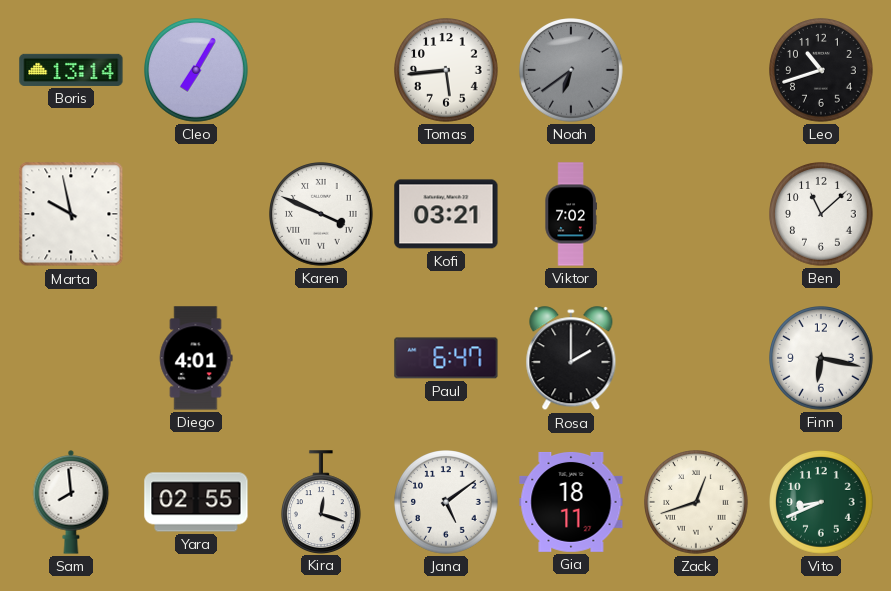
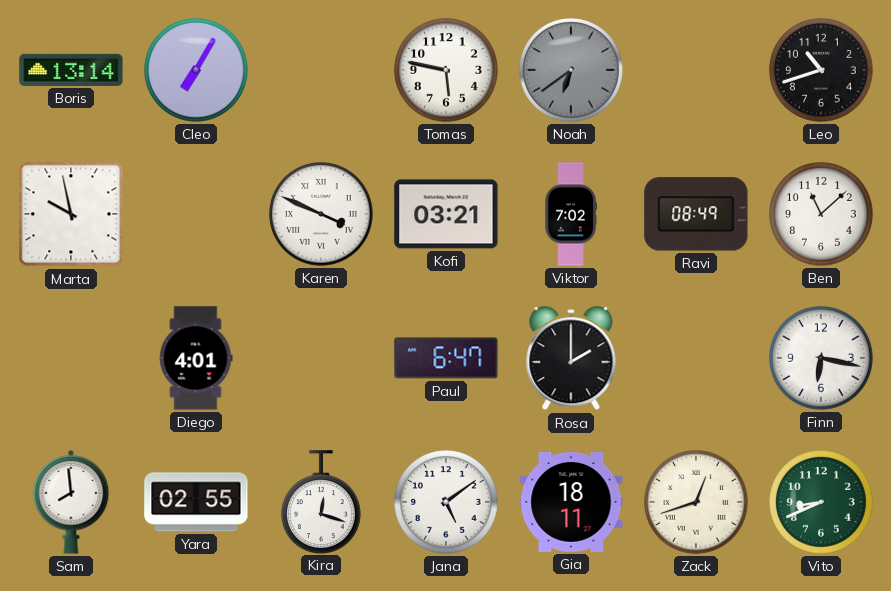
Tomas: 5:44 -> 5:47
Ravi: none -> 08:49
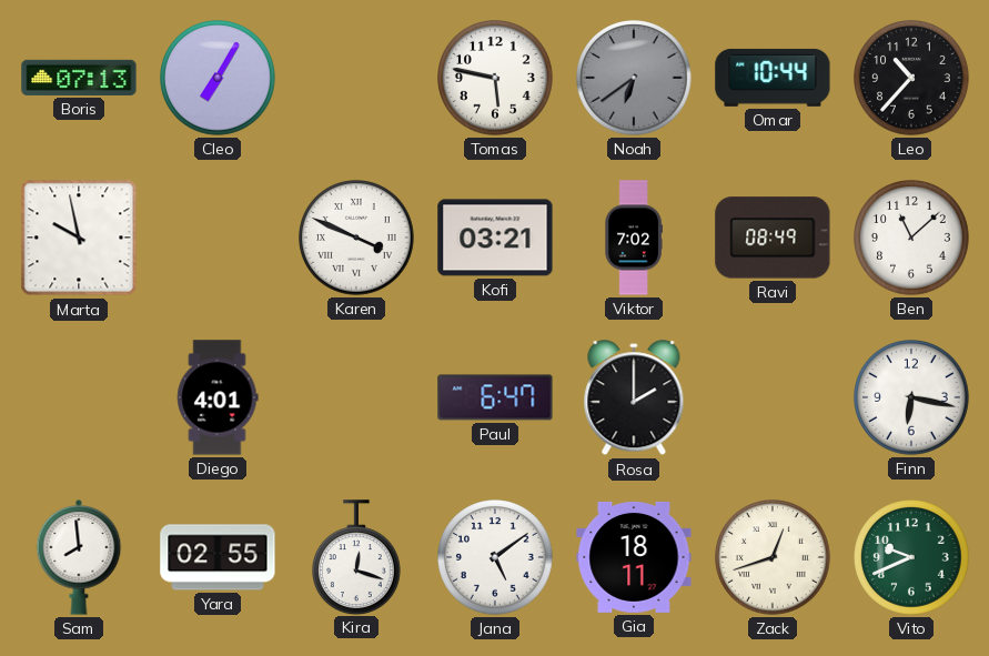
Boris: 13:14 -> 07:13
Omar: none -> 10:44
Leo: 10:42 -> 10:37
Vito: 8:41 -> 9:41
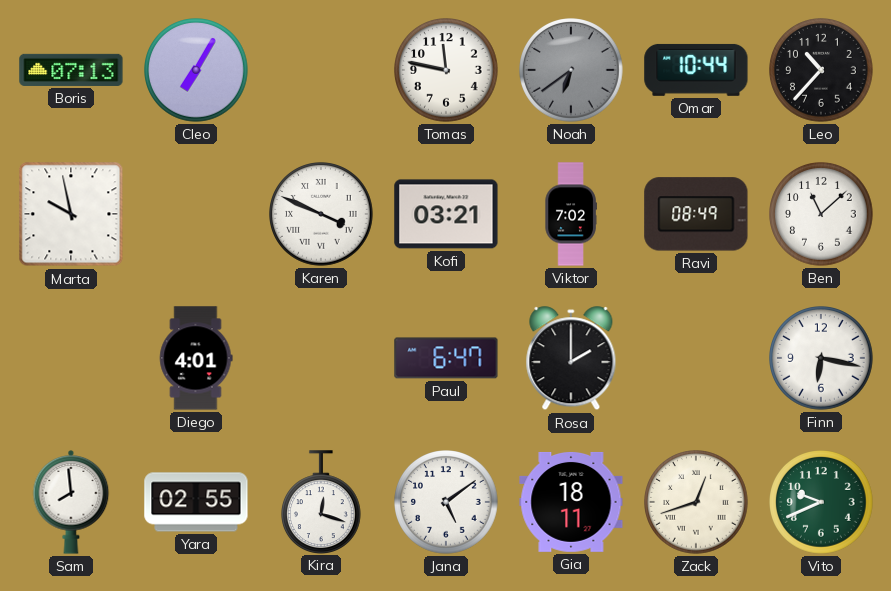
Tomas: 5:47 -> 11:47
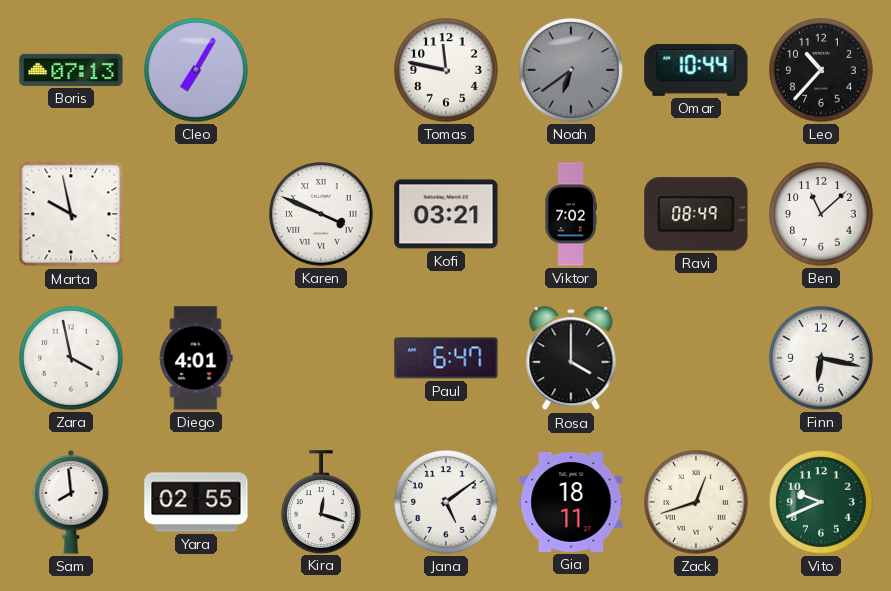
Zara: none -> 3:58
Rosa: 2:00 -> 4:00
